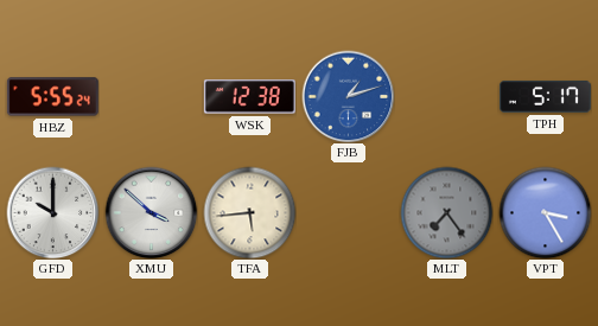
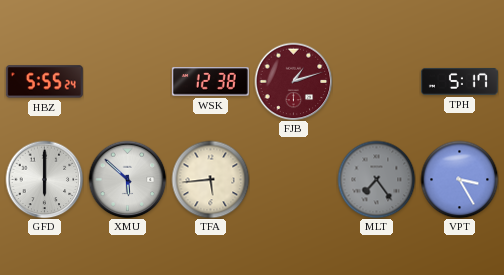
FJB dial: blue -> burgundy
GFD: 10:00 -> 6:00
XMU: 3:52 -> 5:52
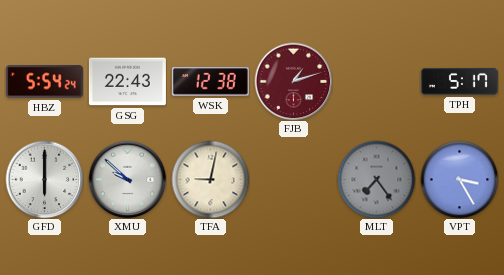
HBZ: 5:55 -> 5:54
GSG: none -> 22:43
XMU: 5:52 -> 9:52
TFA: 5:44 -> 9:02
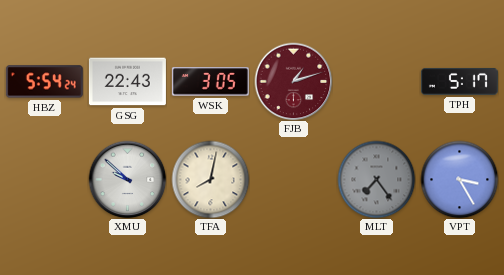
WSK: 12:38 -> 3:05
GFD: 6:00 -> none
TFA: 9:02 -> 8:02
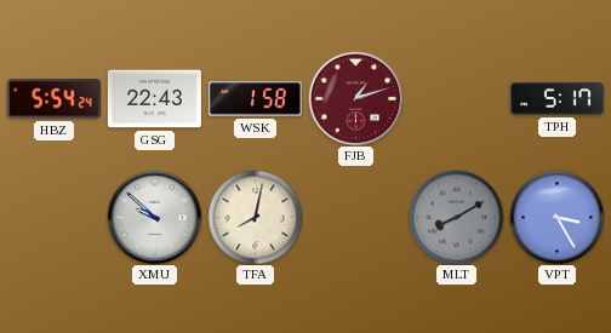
WSK: 3:05 -> 1:58
MLT: 7:24 -> 8:10
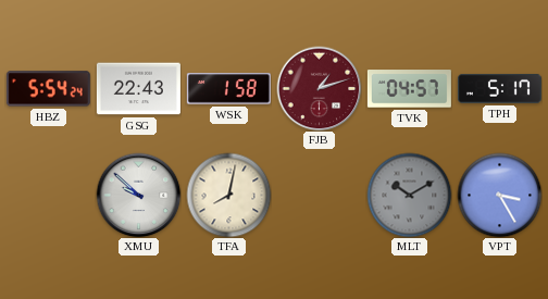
TVK: none -> 04:57
MLT: 8:10 -> 10:10
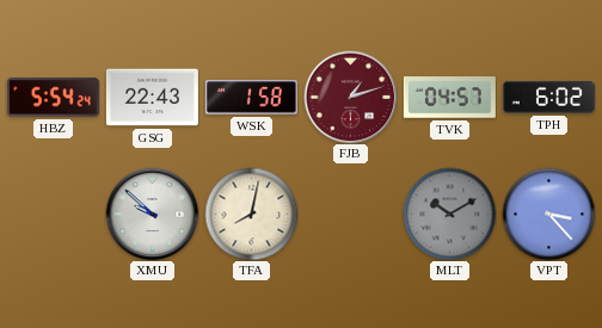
TPH: 5:17 -> 6:02
VPT: 3:25 -> 3:23
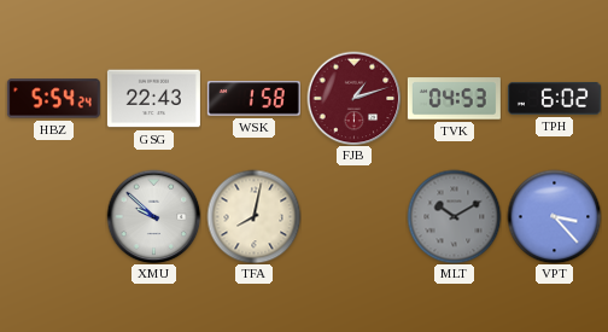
TVK: 04:57 -> 04:53
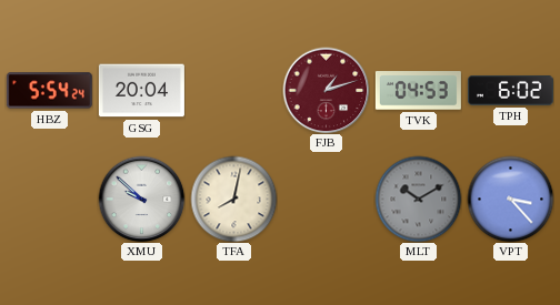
GSG: 22:43 -> 20:04
WSK: 1:58 -> none
